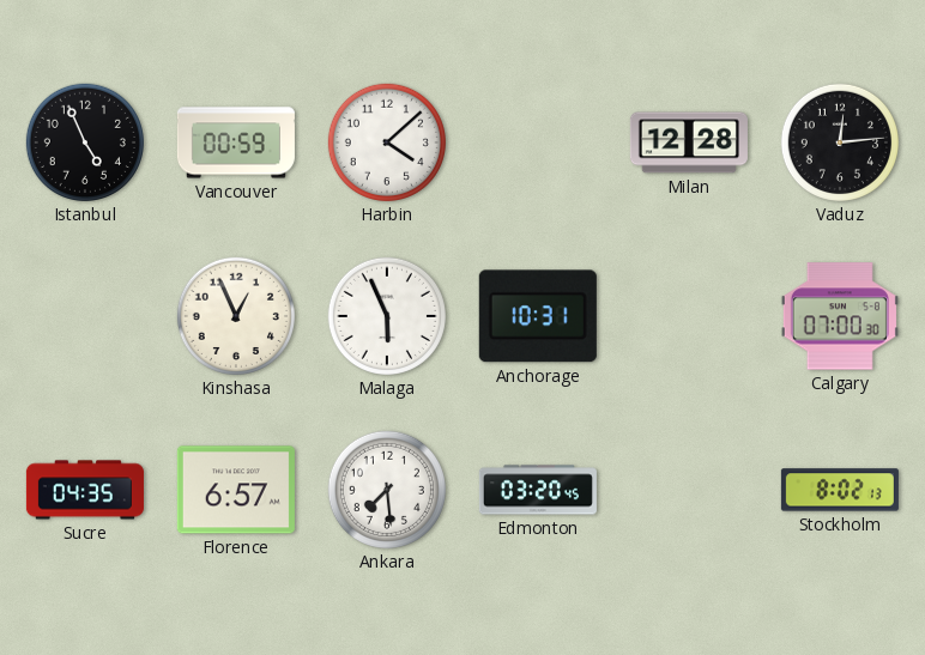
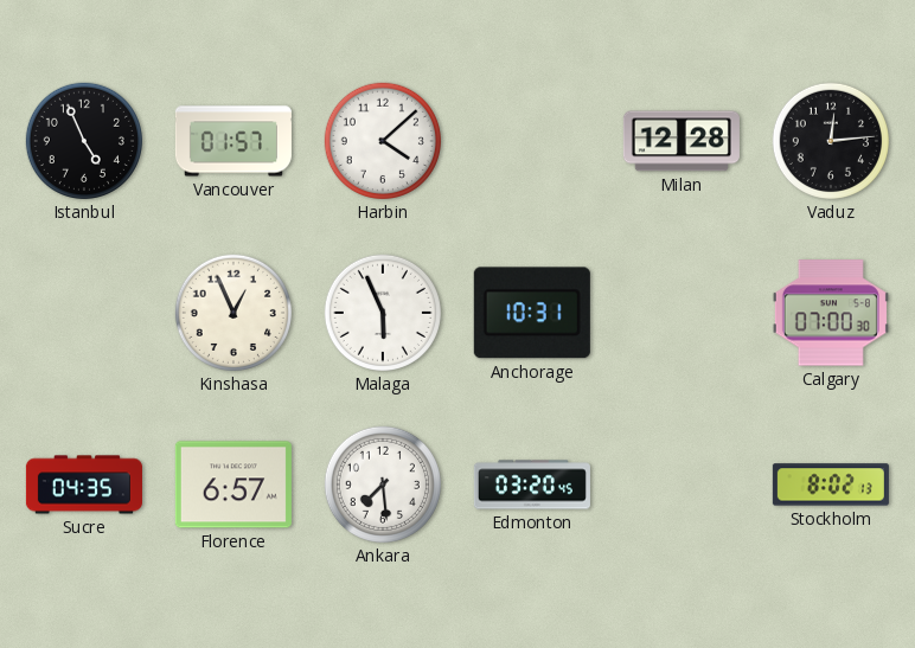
Vancouver: 00:59 -> 01:57
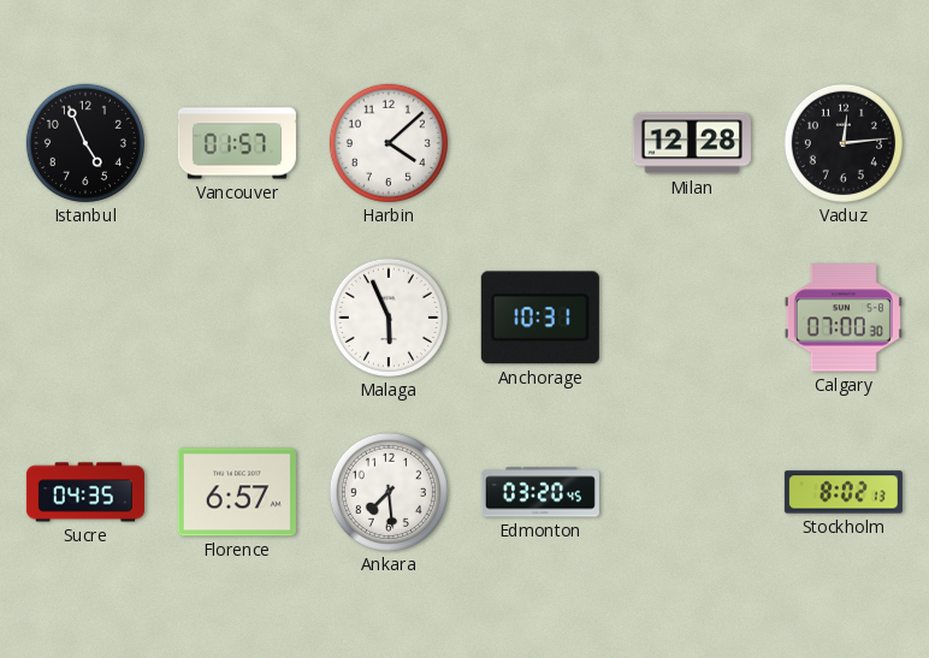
Kinshasa: 12:56 -> none
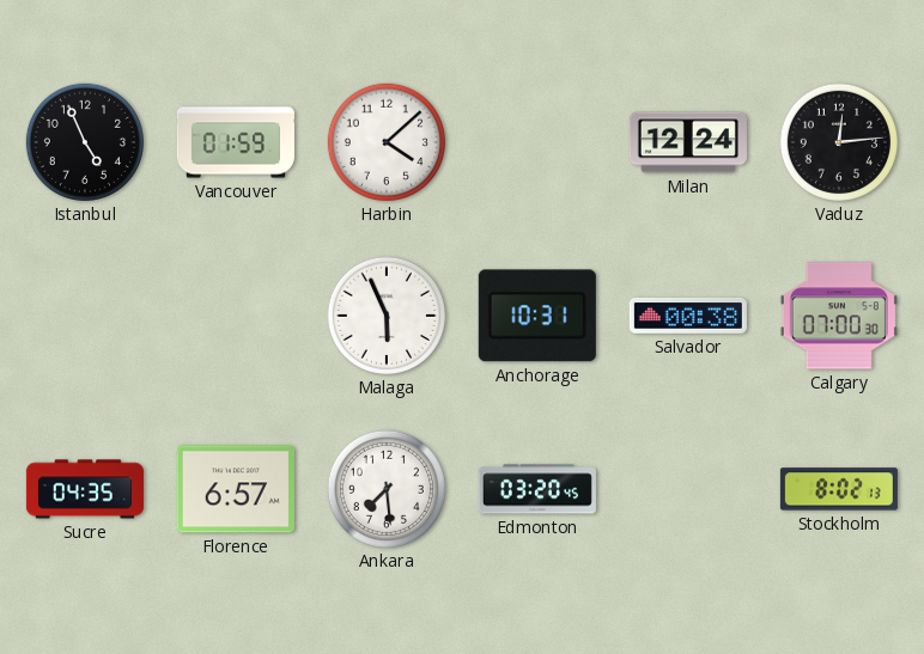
Vancouver: 01:57 -> 01:59
Milan: 12:28 -> 12:24
Salvador: none -> 00:38
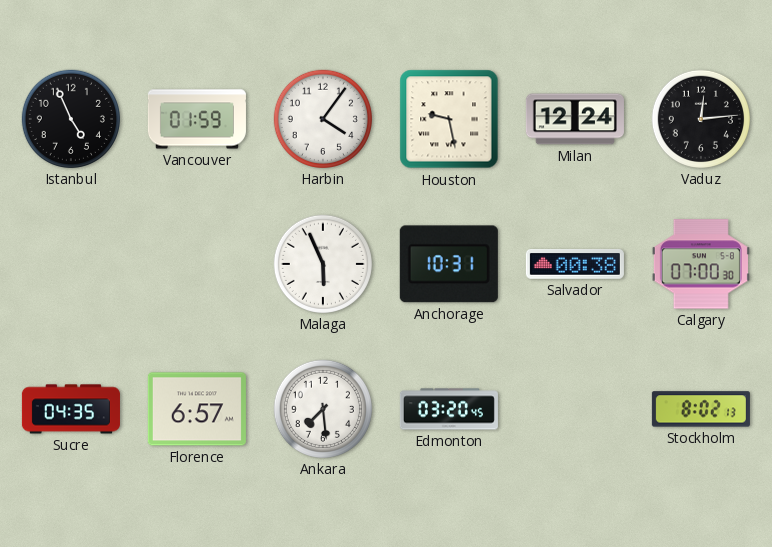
Harbin: 4:08 -> 4:06
Houston: none -> 9:28
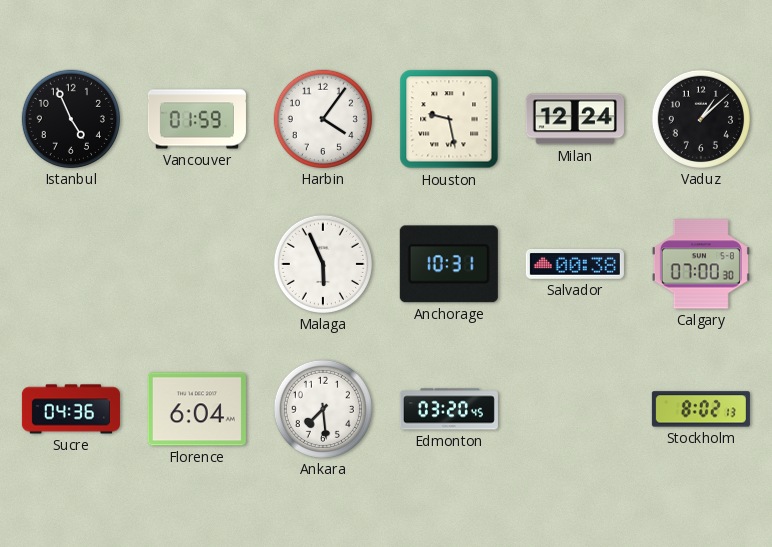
Vaduz: 12:14 -> 1:08
Sucre: 04:35 -> 04:36
Florence: 6:57 -> 6:04
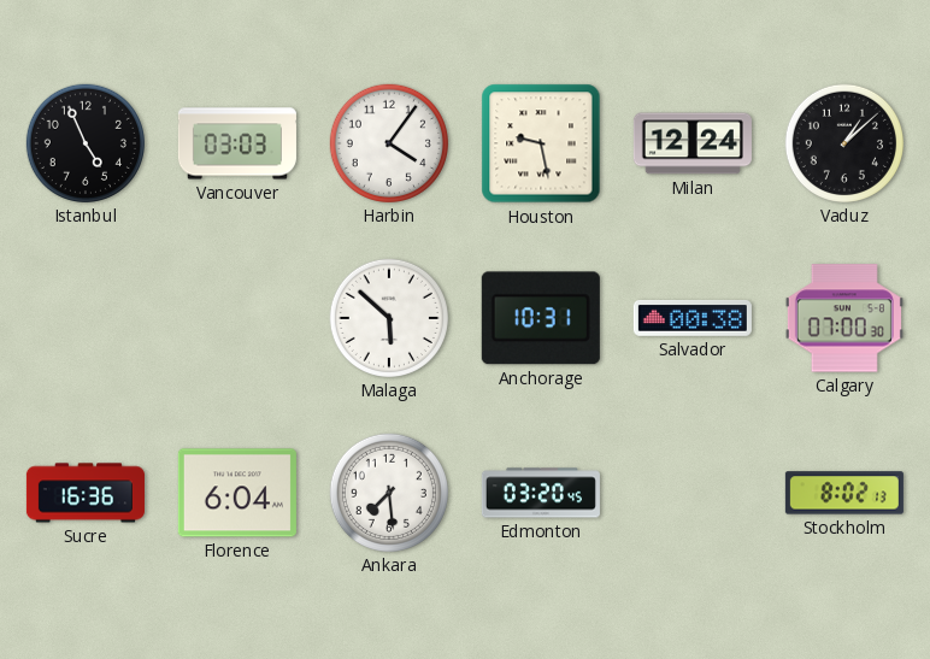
Vancouver: 01:59 -> 03:03
Malaga: 5:56 -> 5:52
Sucre: 04:36 -> 16:36
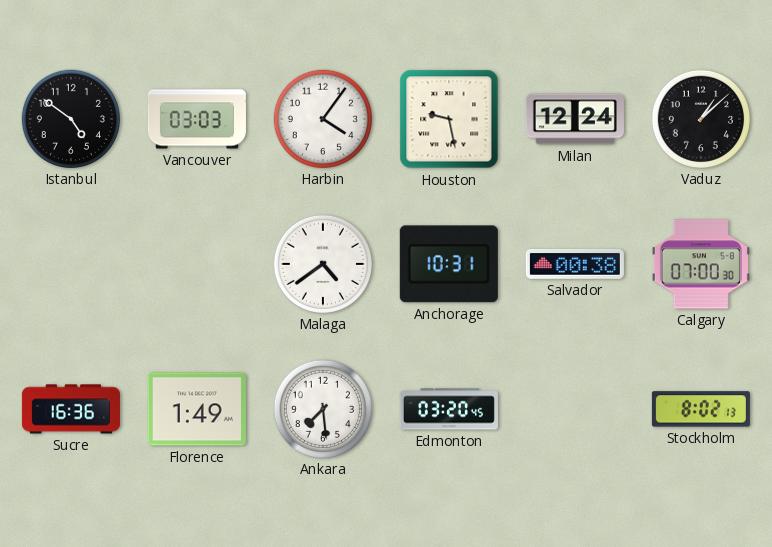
Istanbul: 4:56 -> 4:51
Malaga: 5:52 -> 4:39
Florence: 6:04 -> 1:49
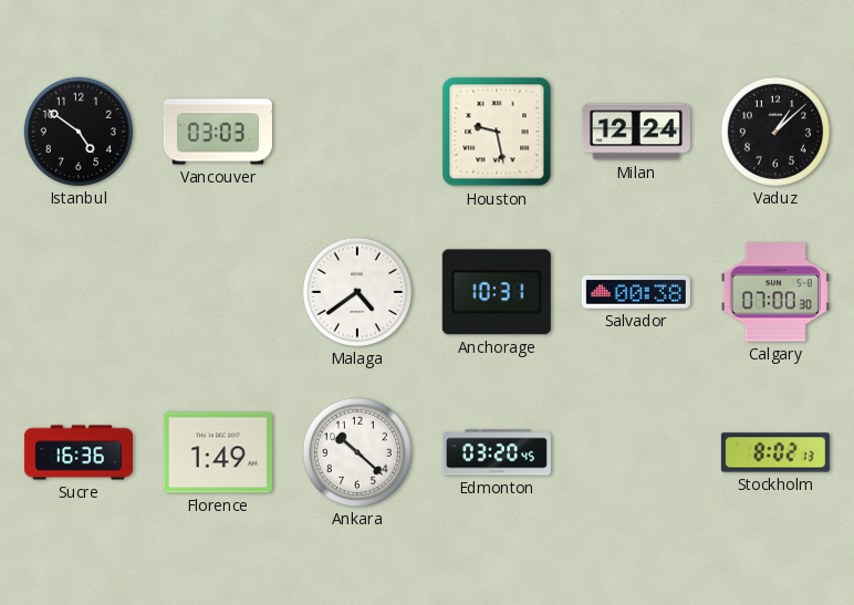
Harbin: 4:06 -> none
Ankara: 7:29 -> 10:22
